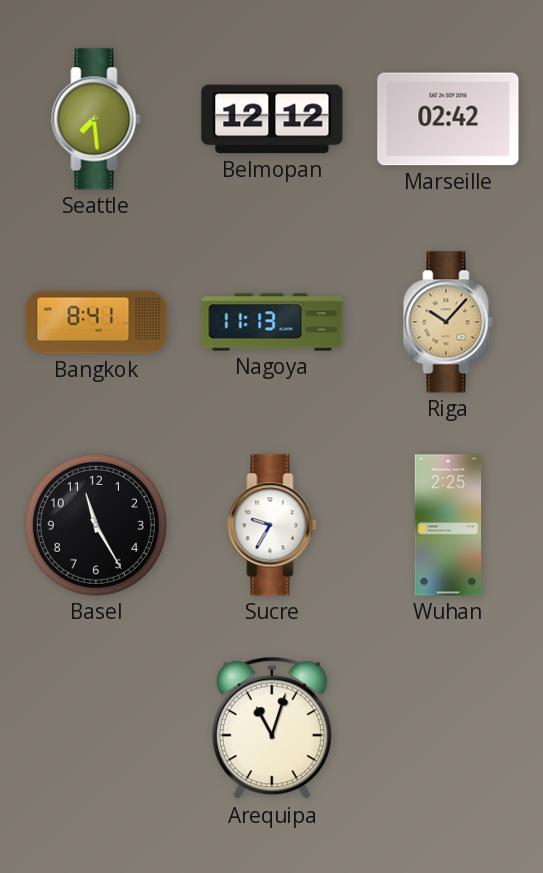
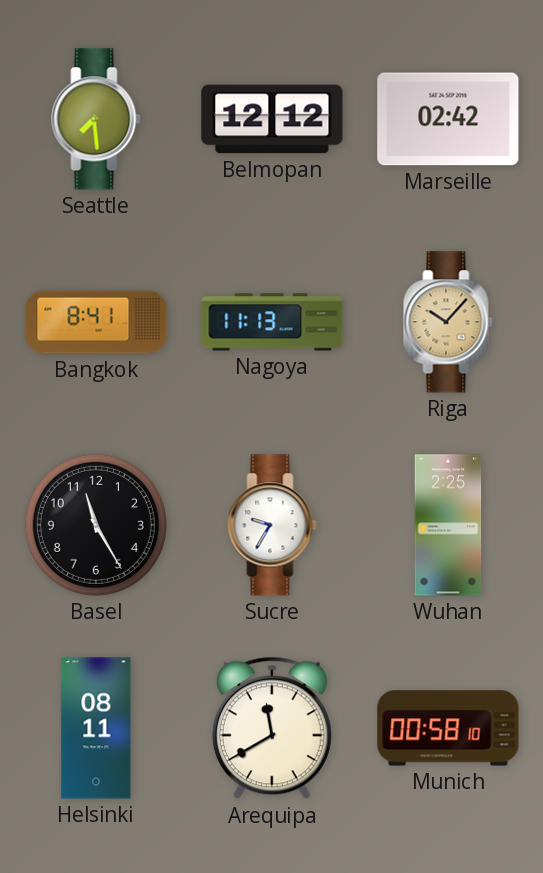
Helsinki: none -> 08:11
Arequipa: 11:03 -> 11:40
Munich: none -> 00:58
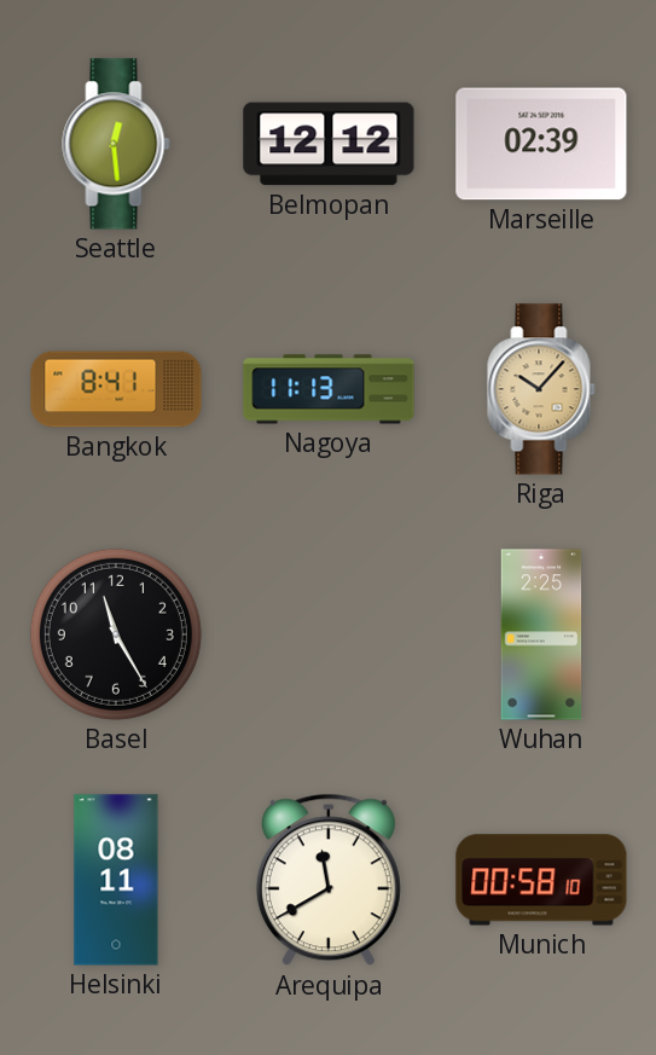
Seattle: 7:29 -> 12:29
Marseille: 02:42 -> 02:39
Sucre: 9:35 -> none
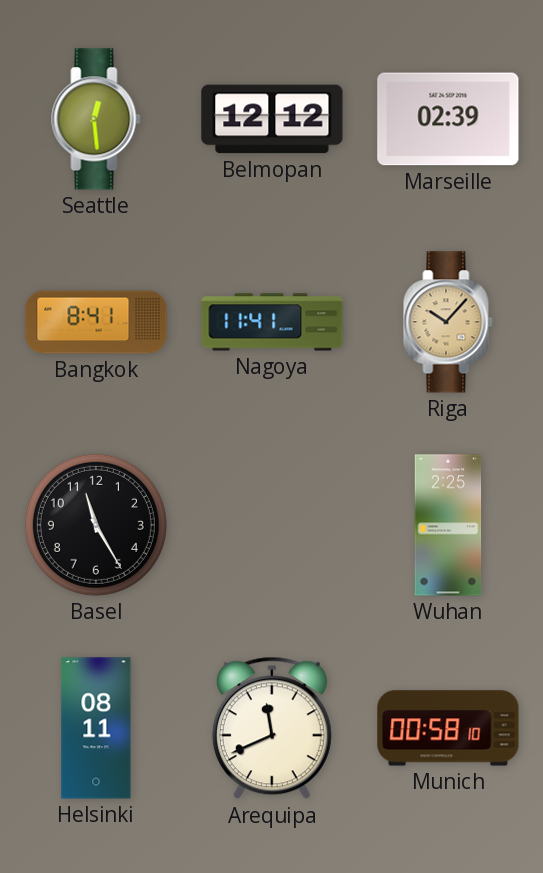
Nagoya: 11:13 -> 11:41
Arequipa: 11:40 -> 11:41
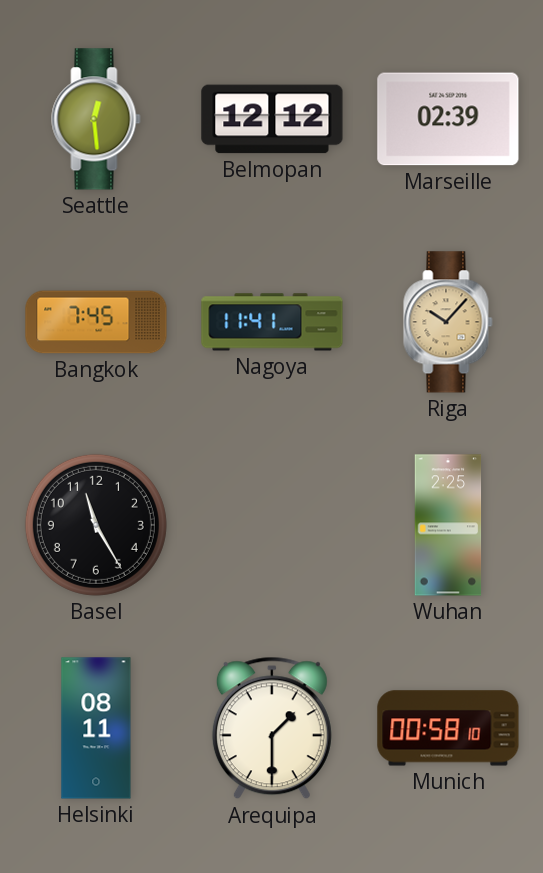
Bangkok: 8:41 -> 7:45
Arequipa: 11:41 -> 1:30
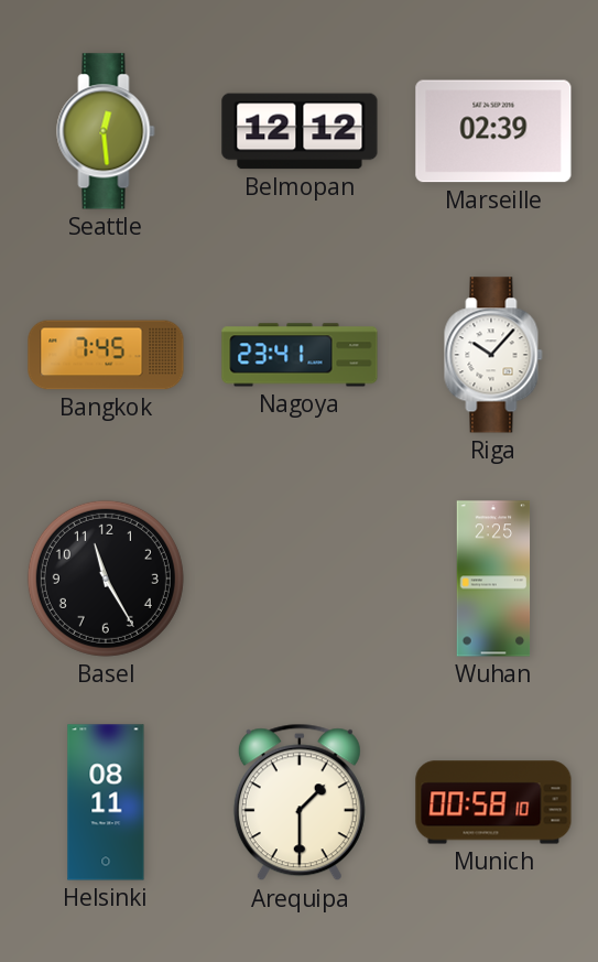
Nagoya: 11:41 -> 23:41
Riga dial: champagne -> white
